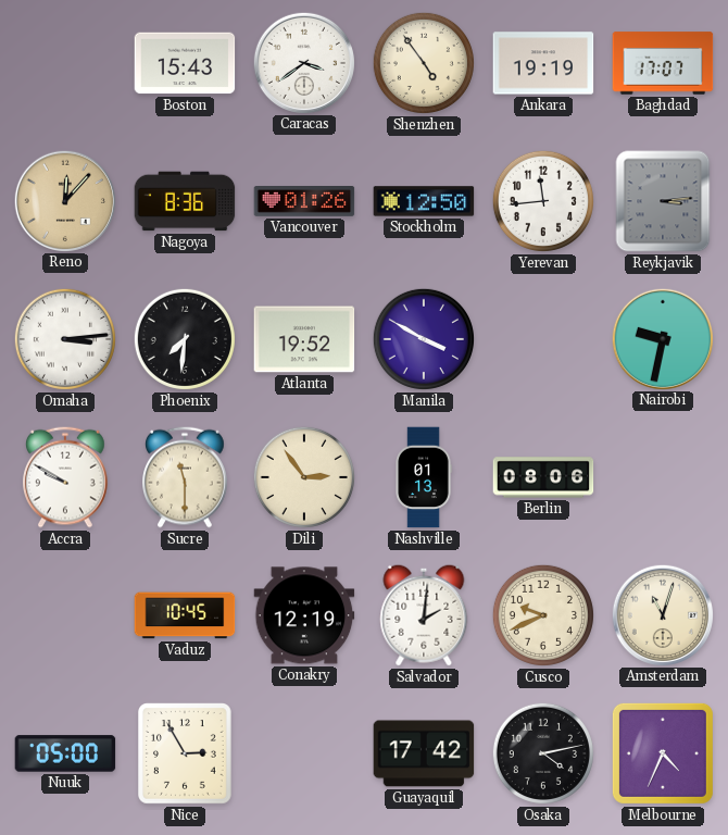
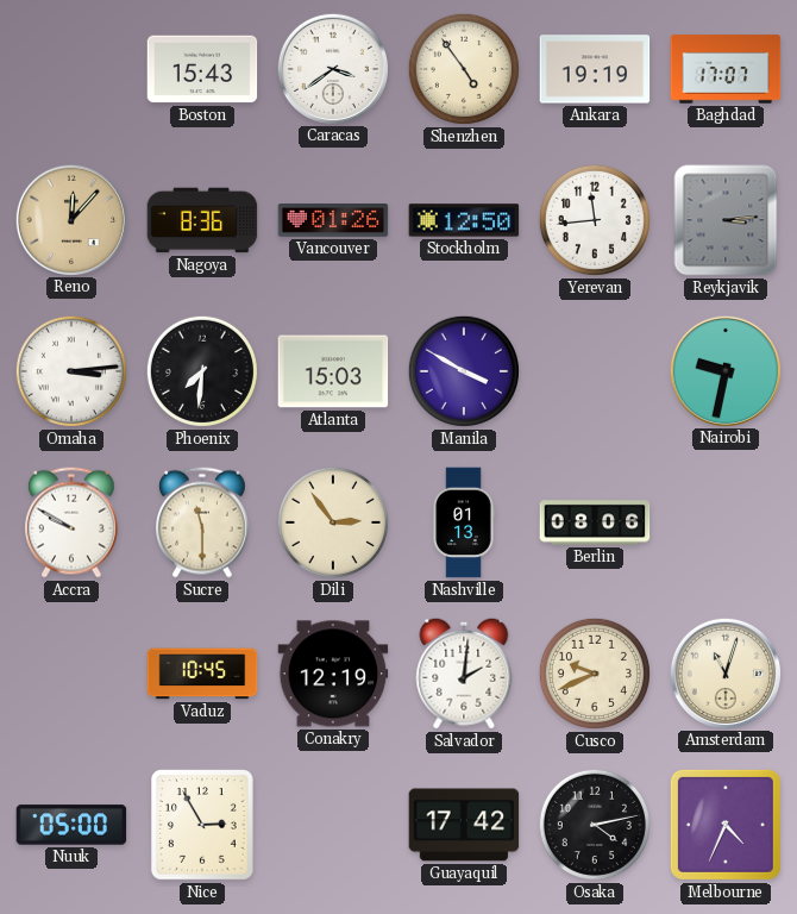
Atlanta: 19:52 -> 15:03
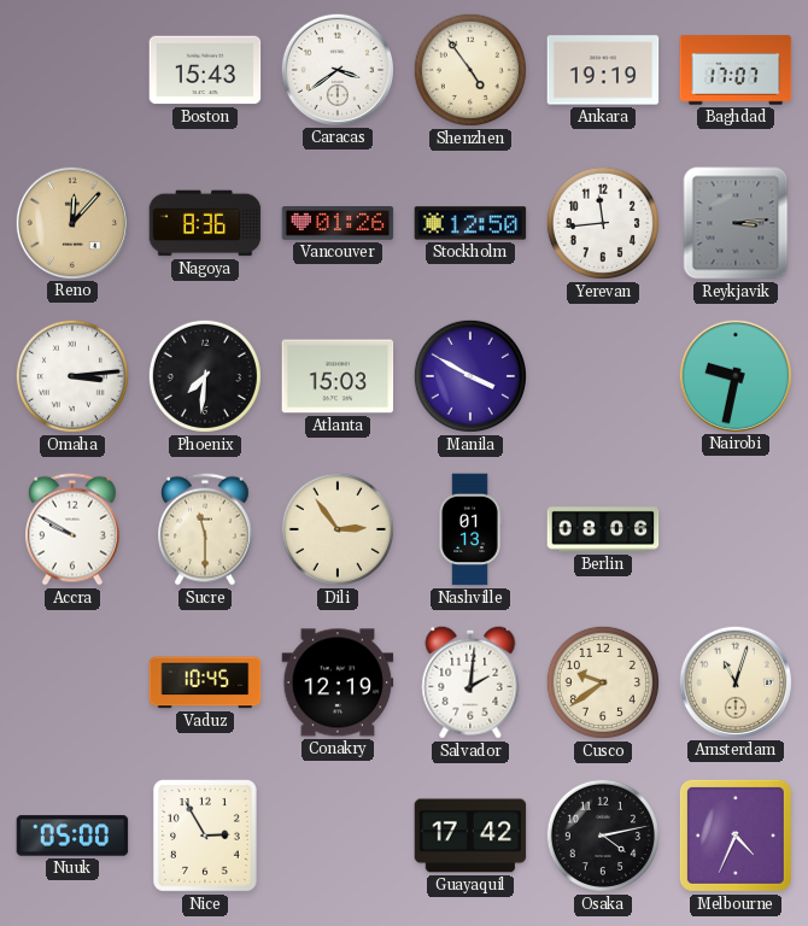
Cusco: 9:41 -> 9:39
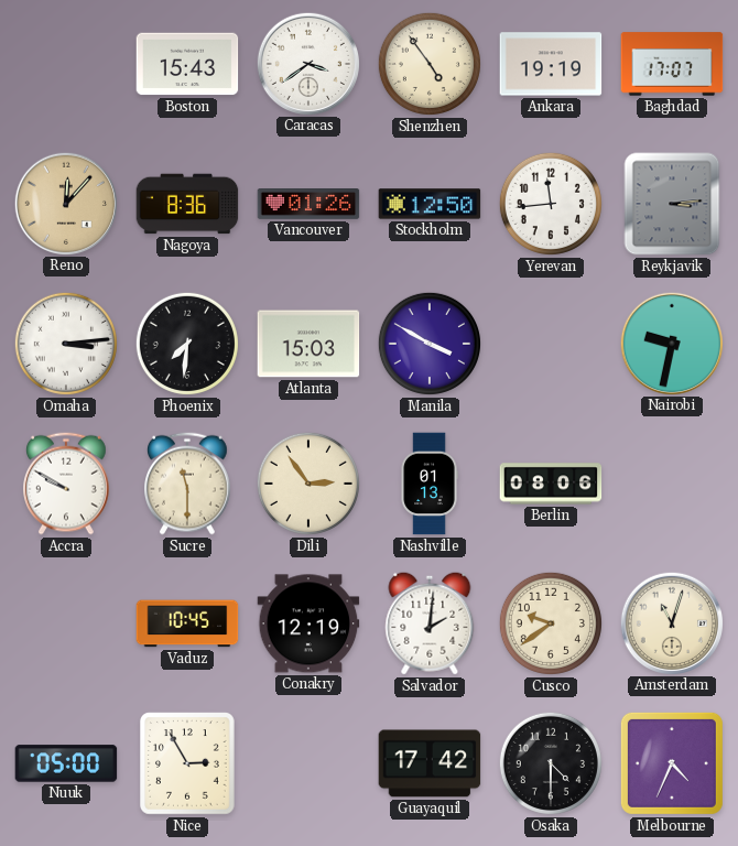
Osaka: 4:13 -> 4:30
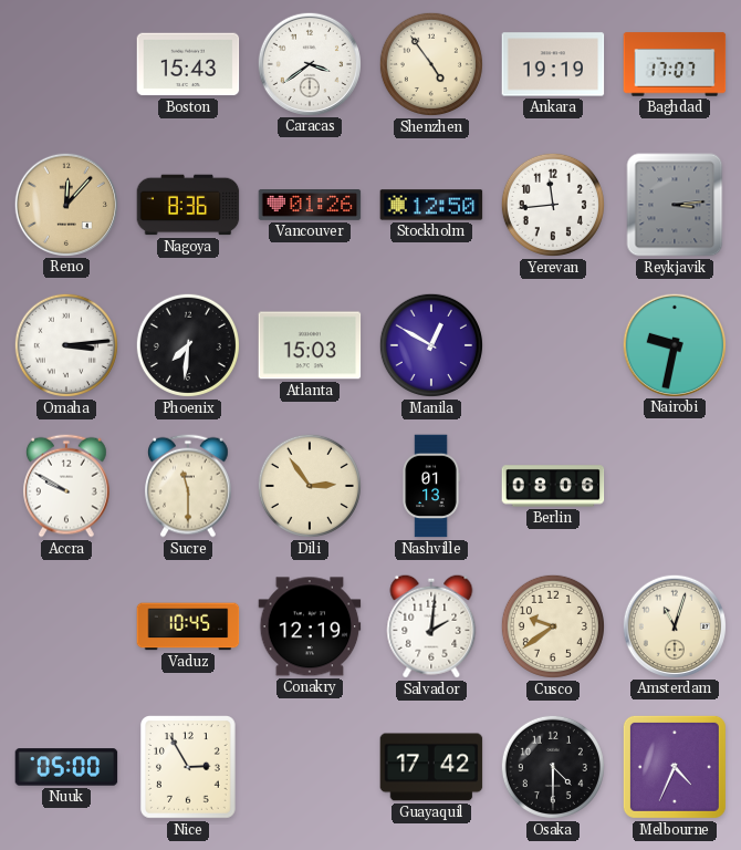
Manila: 3:50 -> 12:50
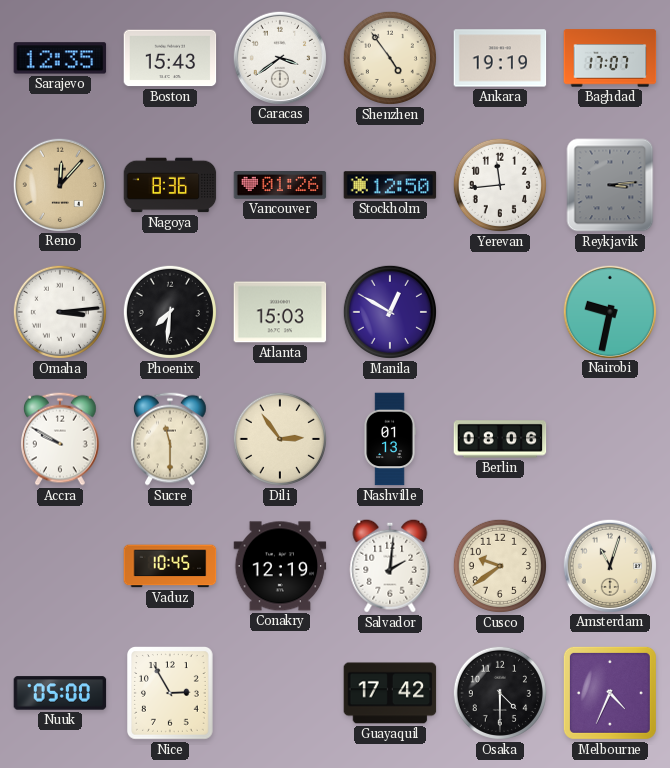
Sarajevo: none -> 12:35
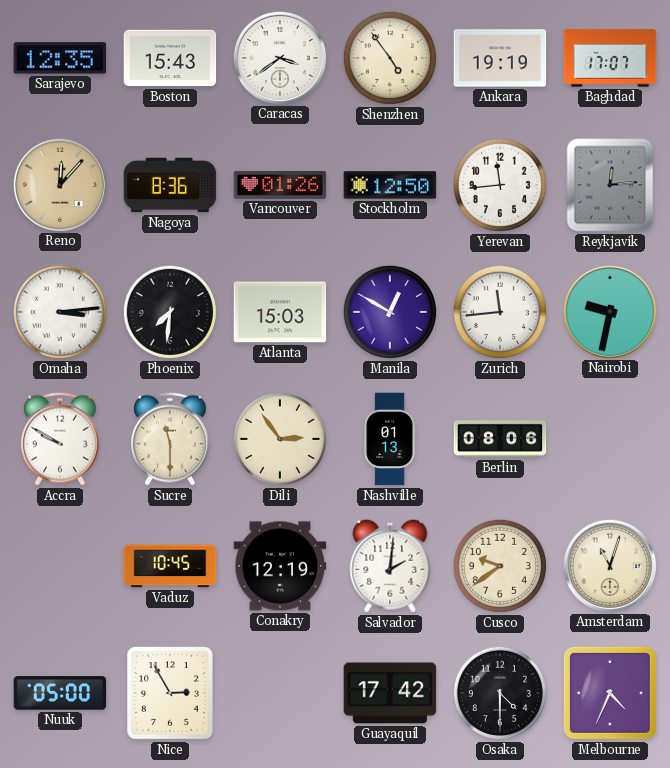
Reykjavik: 3:14 -> 12:14
Zurich: none -> 11:44
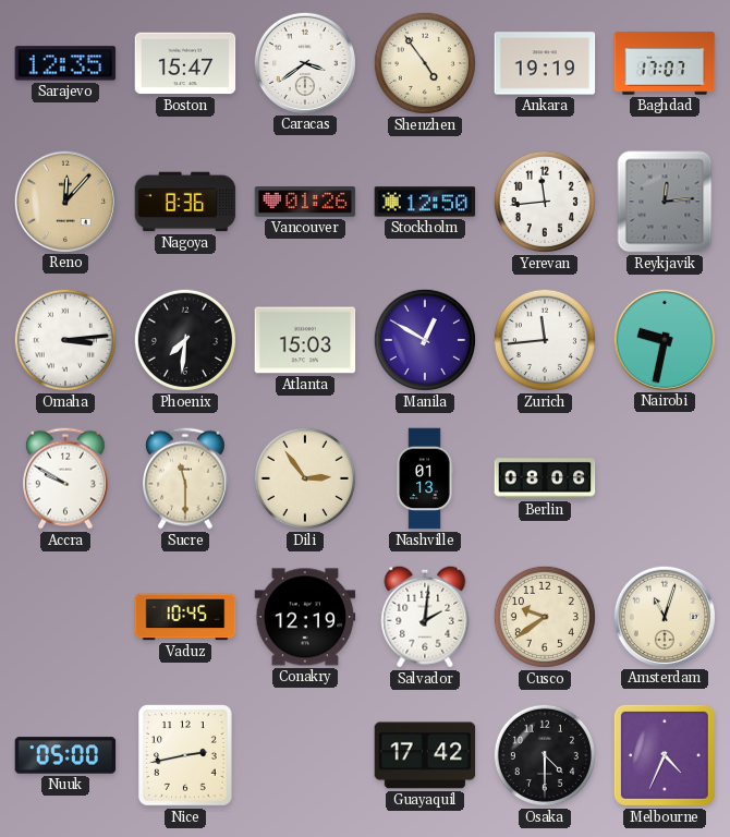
Boston: 15:43 -> 15:47
Nice: 2:55 -> 2:43
